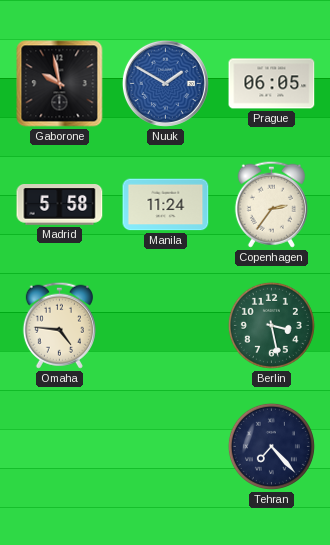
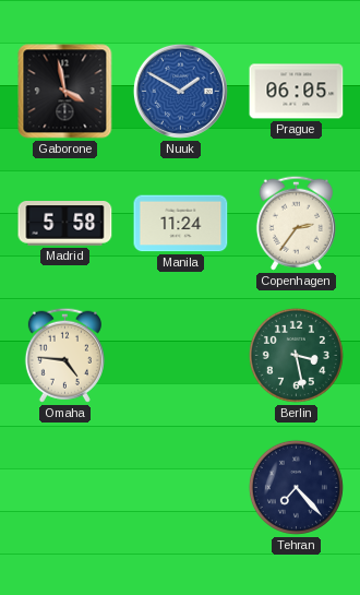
Gaborone: 9:58 -> 3:58
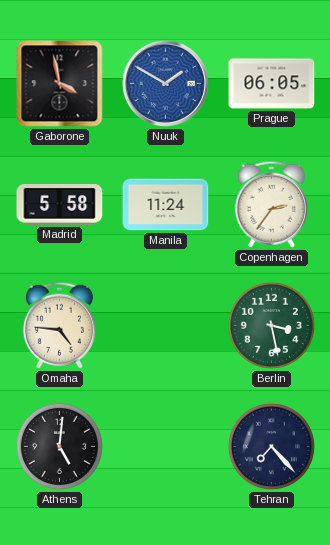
Athens: none -> 5:01
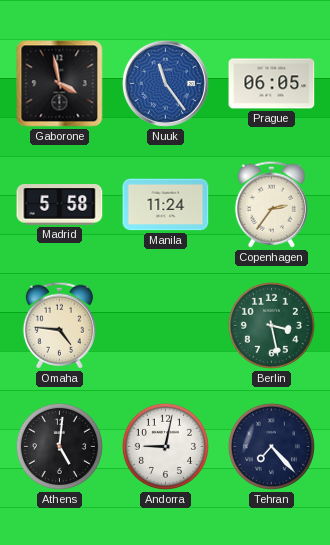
Nuuk: 1:50 -> 11:24
Andorra: none -> 9:02
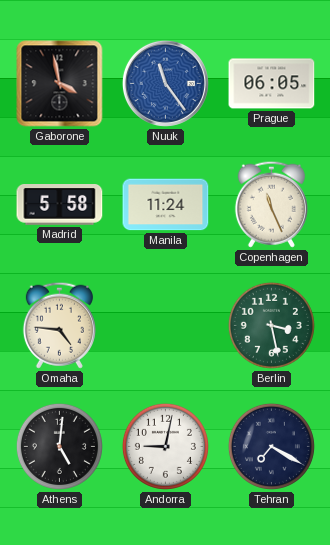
Copenhagen: 2:36 -> 11:26
Tehran: 7:23 -> 7:20
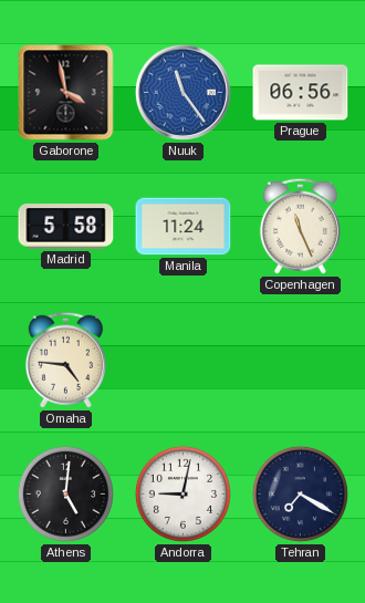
Prague: 06:05 -> 06:56
Berlin: 3:28 -> none
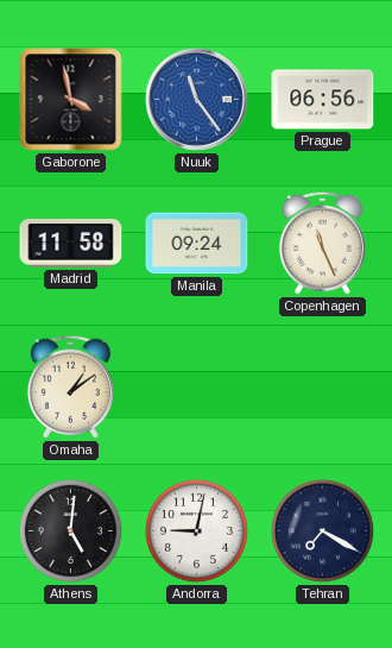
Madrid: 5:58 -> 11:58
Manila: 11:24 -> 09:24
Omaha: 4:46 -> 1:09
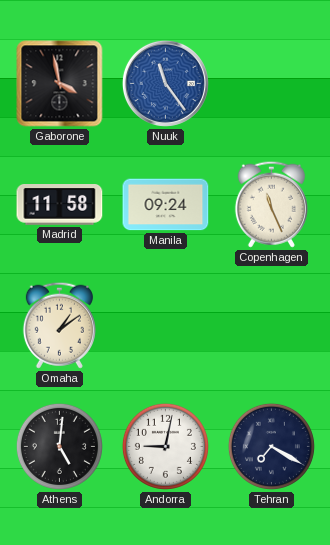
Prague: 06:56 -> none
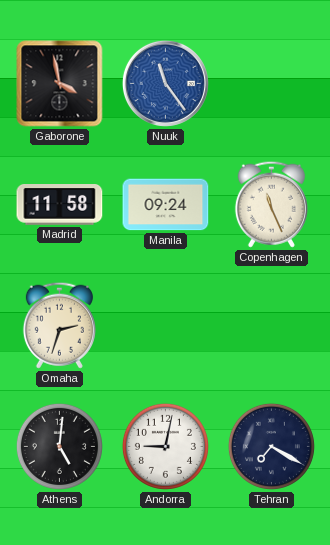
Omaha: 1:09 -> 2:33
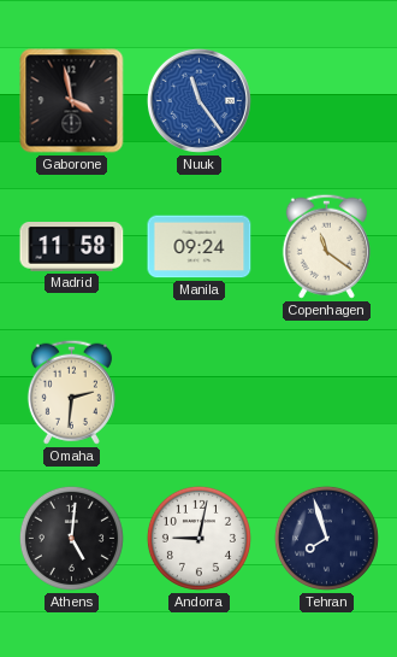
Copenhagen: 11:26 -> 11:21
Omaha: 2:33 -> 2:31
Tehran: 7:20 -> 7:57
